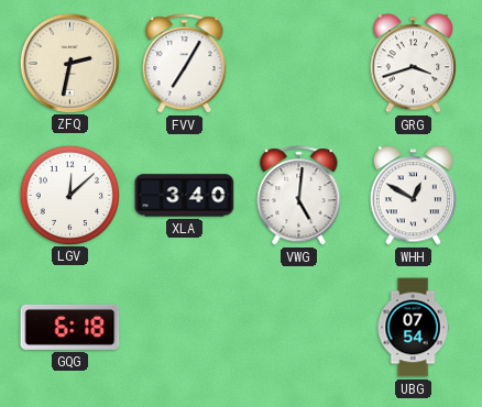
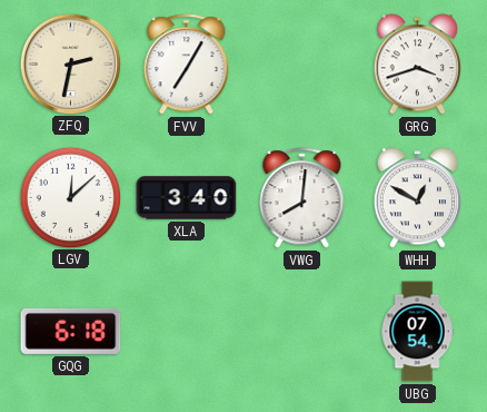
VWG: 5:01 -> 8:01
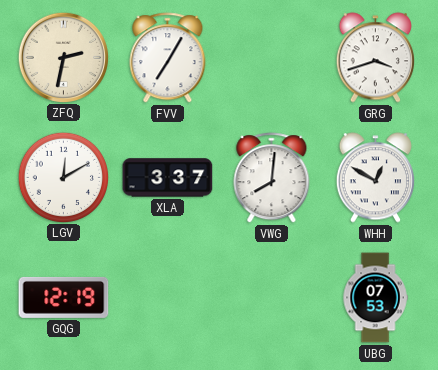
LGV: 12:08 -> 12:10
XLA: 3:40 -> 3:37
GQG: 6:18 -> 12:19
UBG: 07:54 -> 07:53
